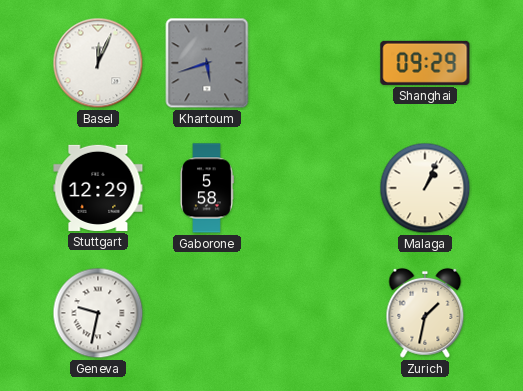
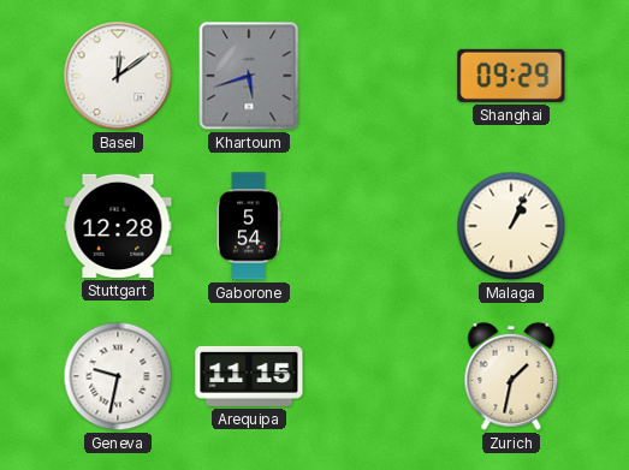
Basel: 12:04 -> 12:09
Stuttgart: 12:29 -> 12:28
Gaborone: 5:58 -> 5:54
Arequipa: none -> 11:15
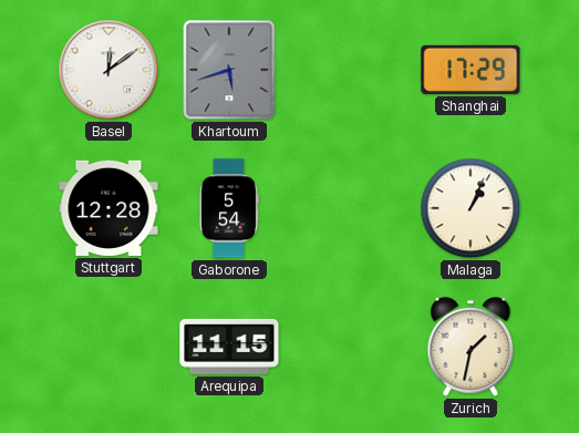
Shanghai: 09:29 -> 17:29
Geneva: 9:32 -> none
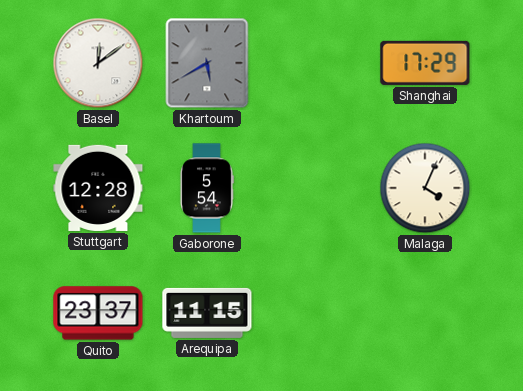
Khartoum: 5:42 -> 5:40
Malaga: 1:04 -> 4:04
Quito: none -> 23:37
Zurich: 1:32 -> none
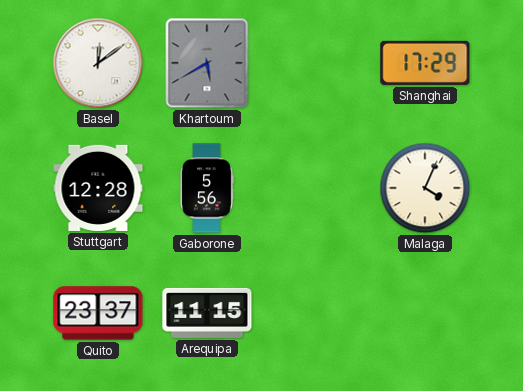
Gaborone: 5:54 -> 5:56
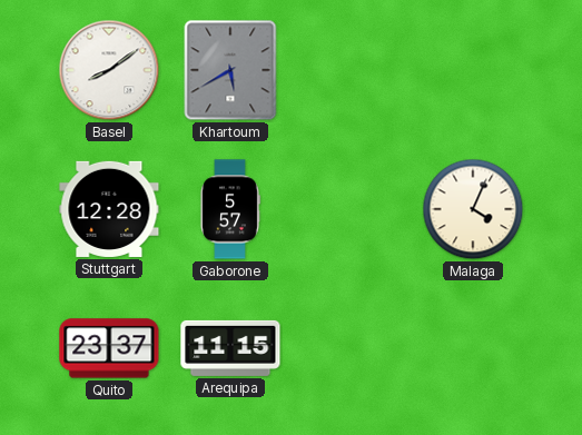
Basel: 12:09 -> 8:09
Shanghai: 17:29 -> none
Gaborone: 5:56 -> 5:57
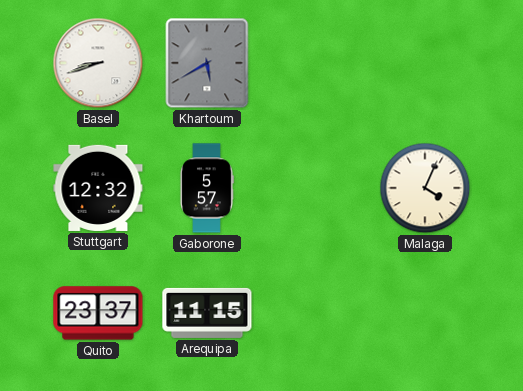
Basel: 8:09 -> 8:42
Stuttgart: 12:28 -> 12:32
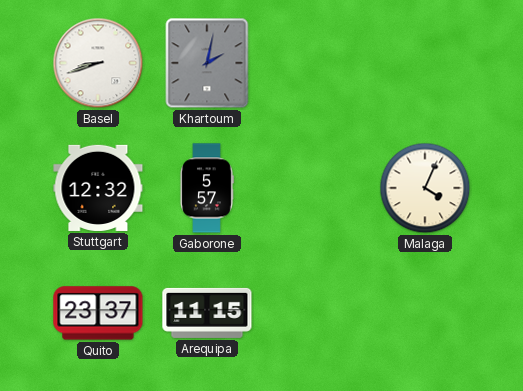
Khartoum: 5:40 -> 2:02
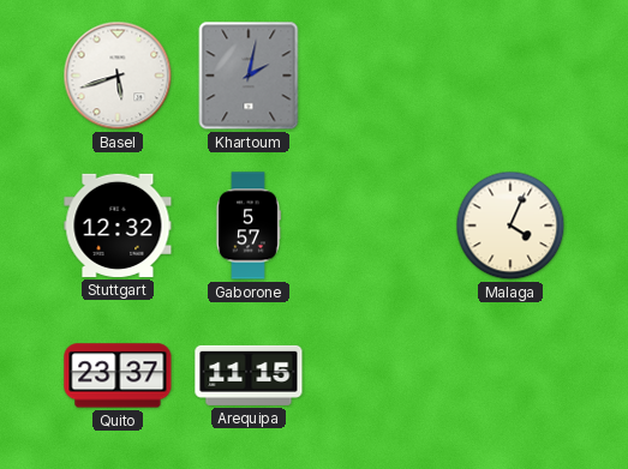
Basel: 8:42 -> 5:42
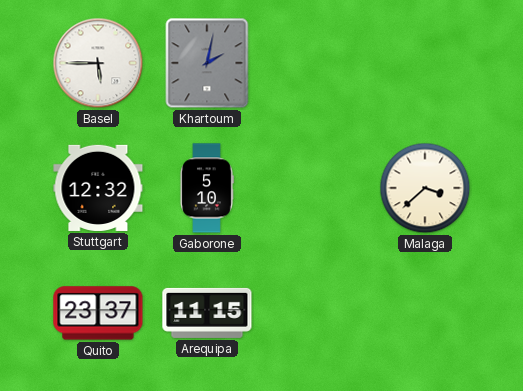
Basel: 5:42 -> 5:45
Gaborone: 5:57 -> 5:10
Malaga: 4:04 -> 3:38
